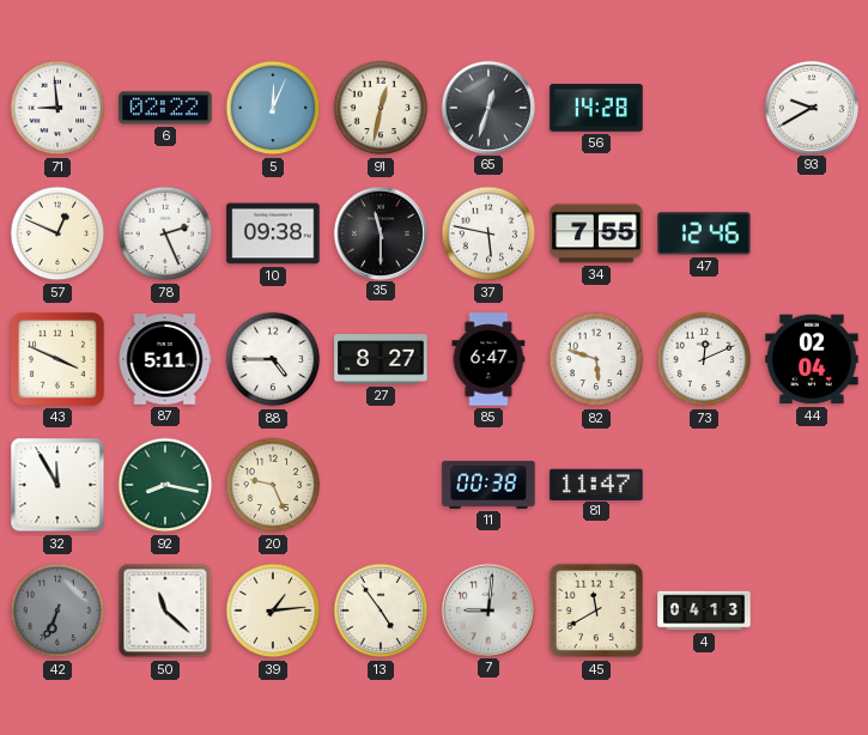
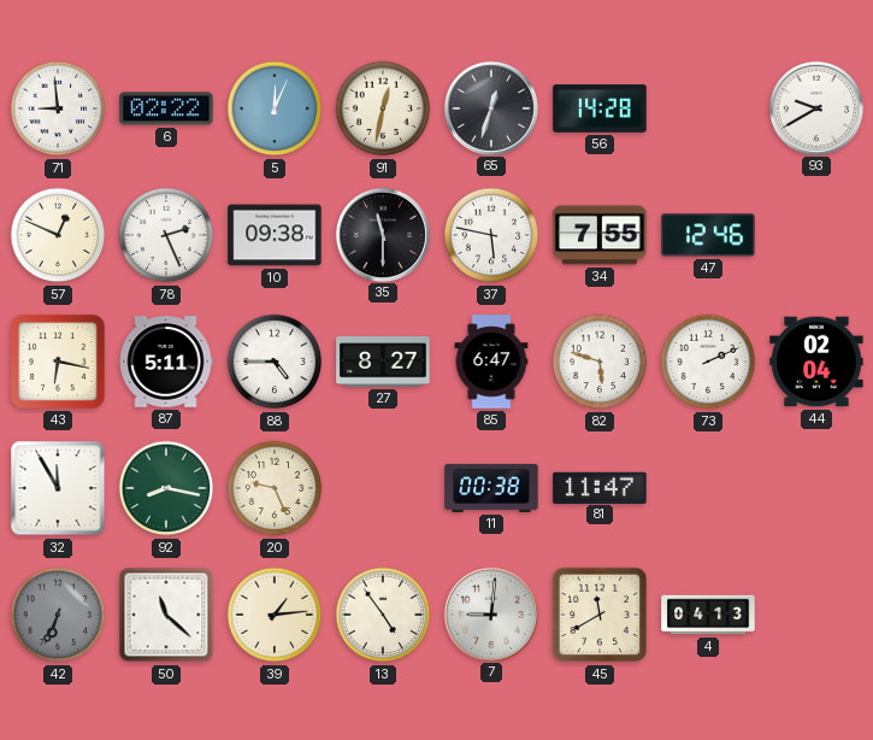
43: 3:49 -> 6:17
73: 12:11 -> 2:11
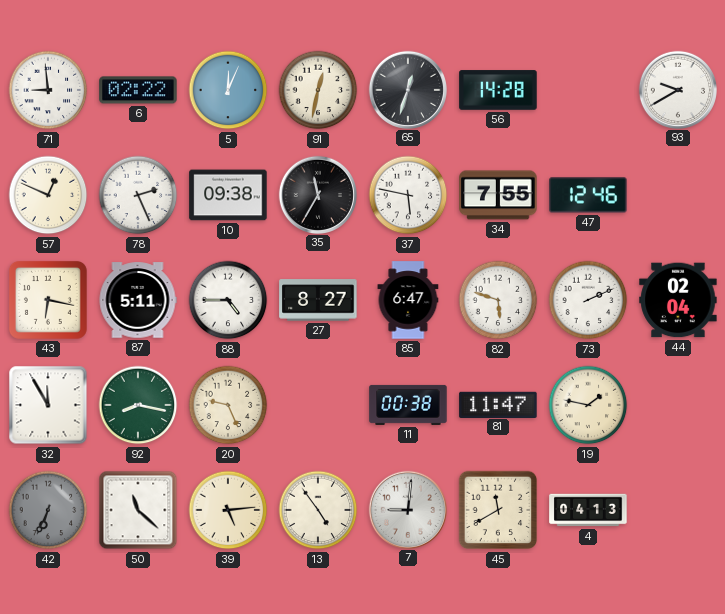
35: 11:30 -> 11:35
19: none -> 1:47
39: 1:14 -> 5:14
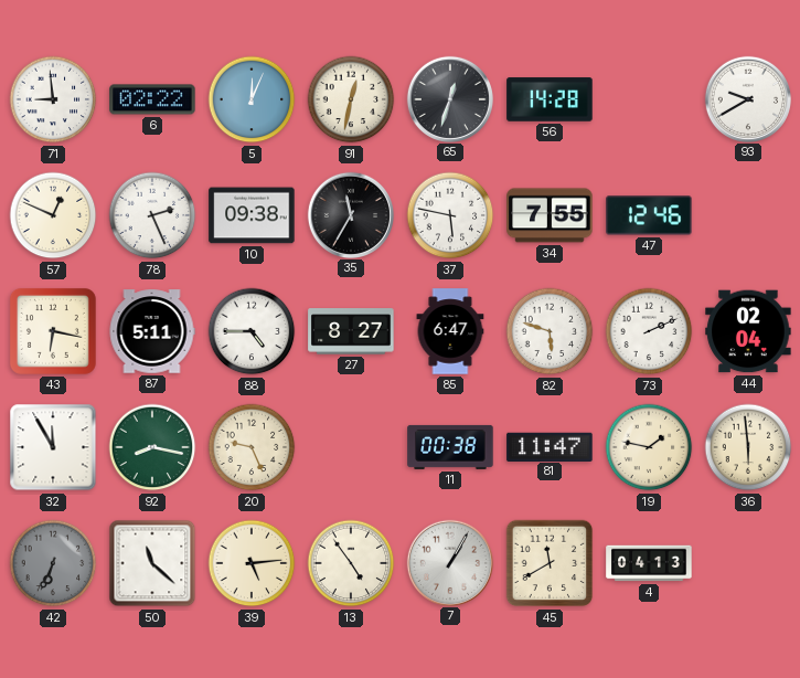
36: none -> 5:59
7: 9:01 -> 1:05
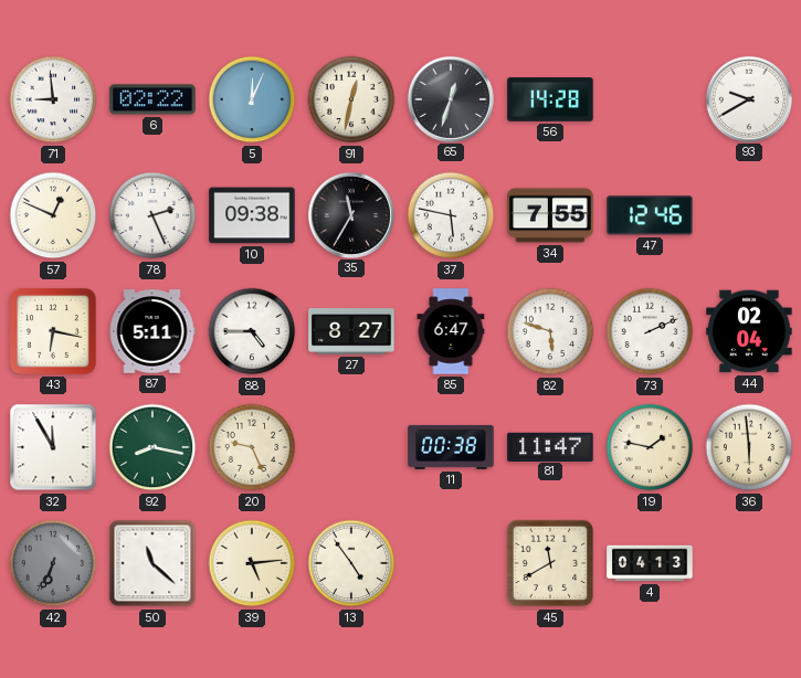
7: 1:05 -> none
